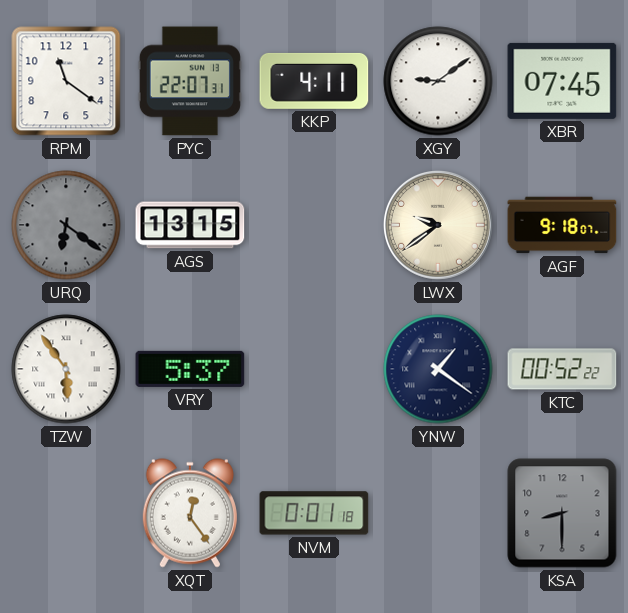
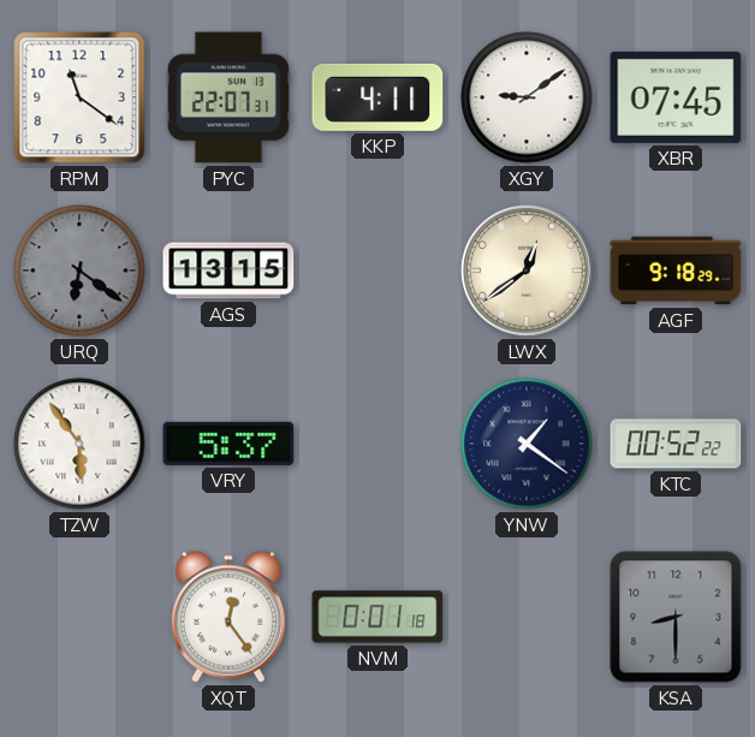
LWX: 9:39 -> 12:39
AGF: 9:18:07 -> 9:18:29
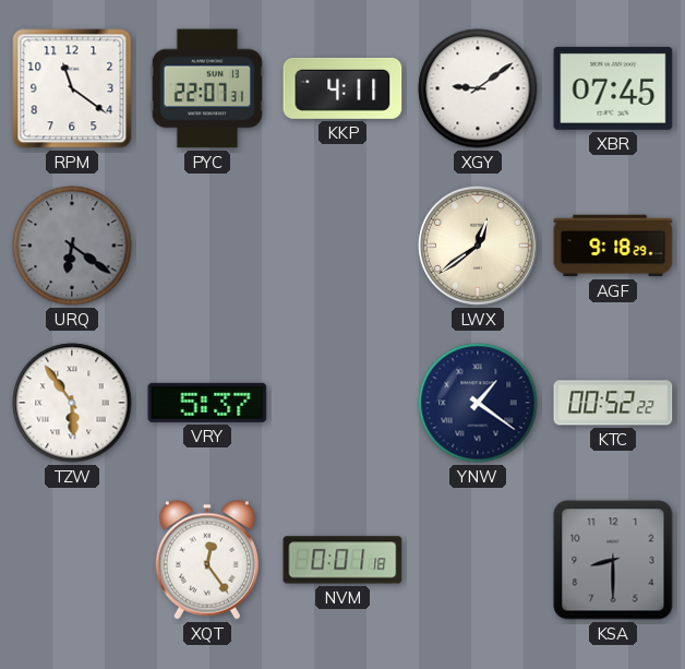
AGS: 13:15 -> none
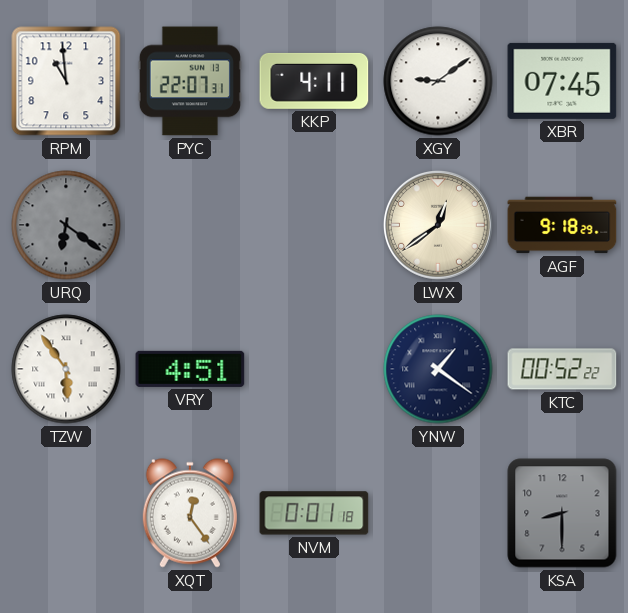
RPM: 11:21 -> 10:59
VRY: 5:37 -> 4:51
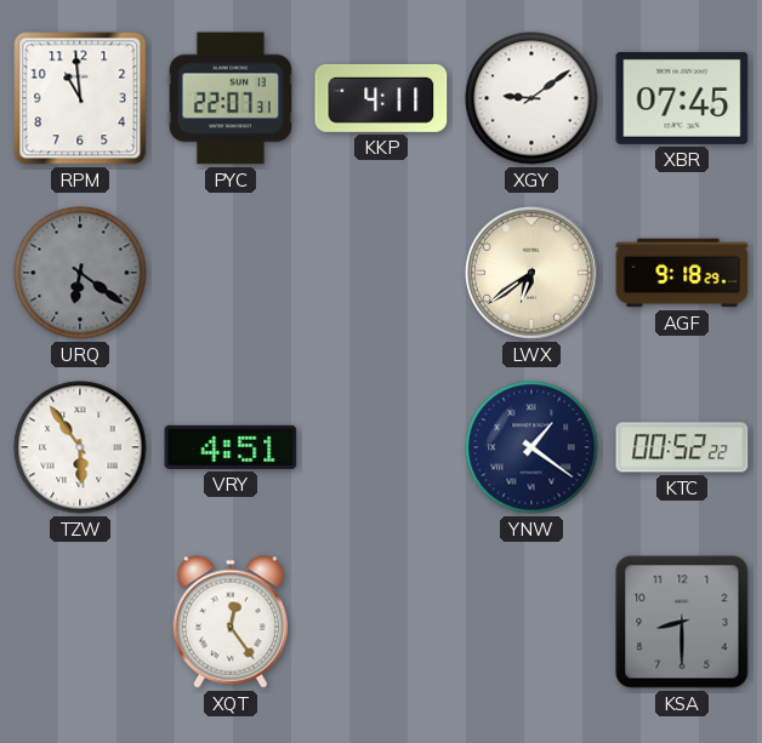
LWX: 12:39 -> 6:39
NVM: 0:01 -> none
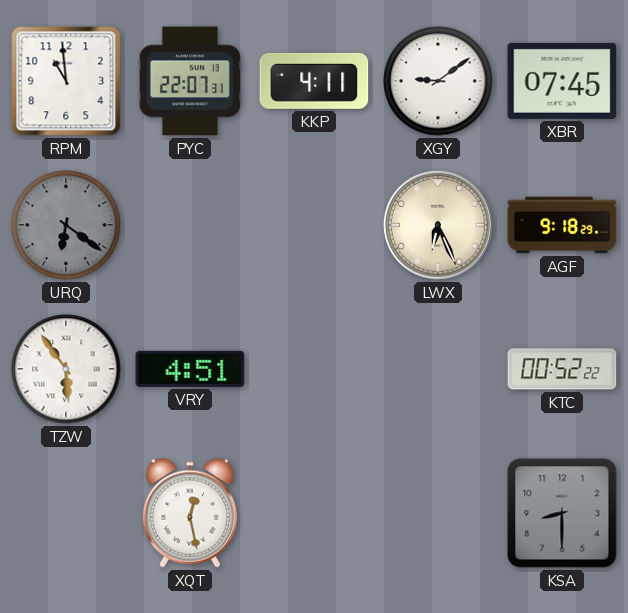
LWX: 6:39 -> 6:26
YNW: 1:21 -> none
XQT: 12:24 -> 12:28
